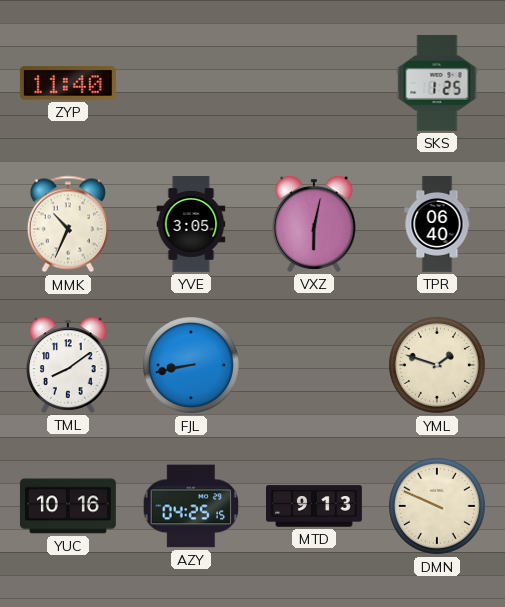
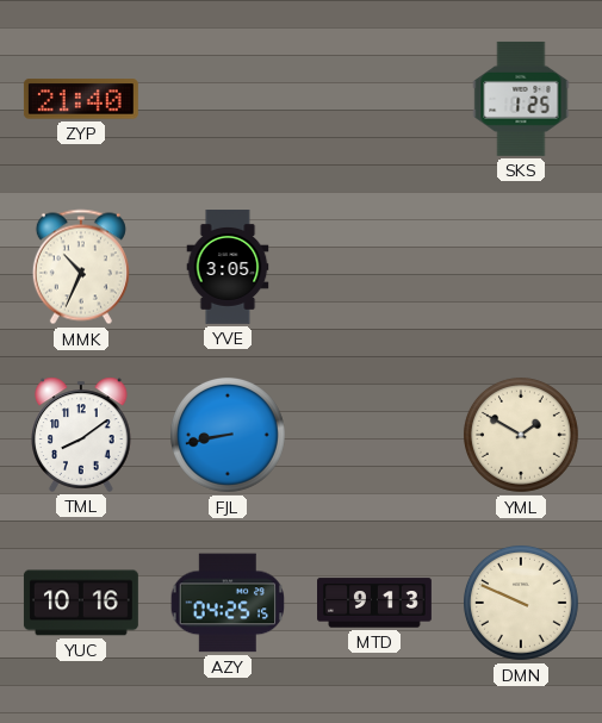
ZYP: 11:40 -> 21:40
VXZ: 6:02 -> none
TPR: 06:40 -> none
YML: 1:48 -> 1:50
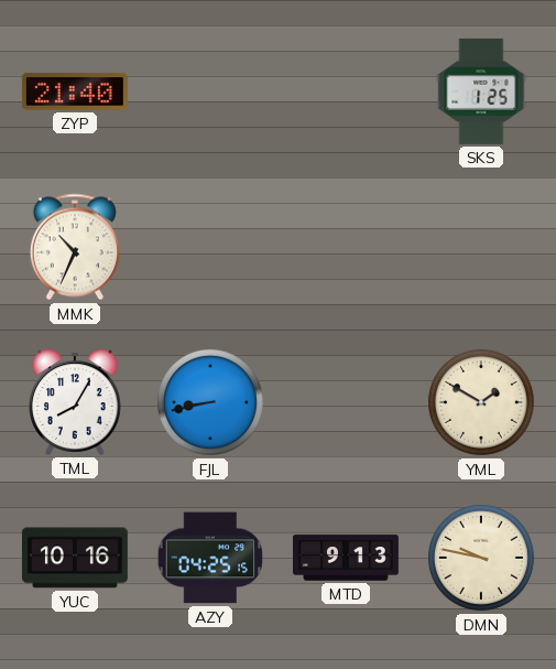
YVE: 3:05 -> none
TML: 8:09 -> 8:05
DMN: 9:49 -> 9:47
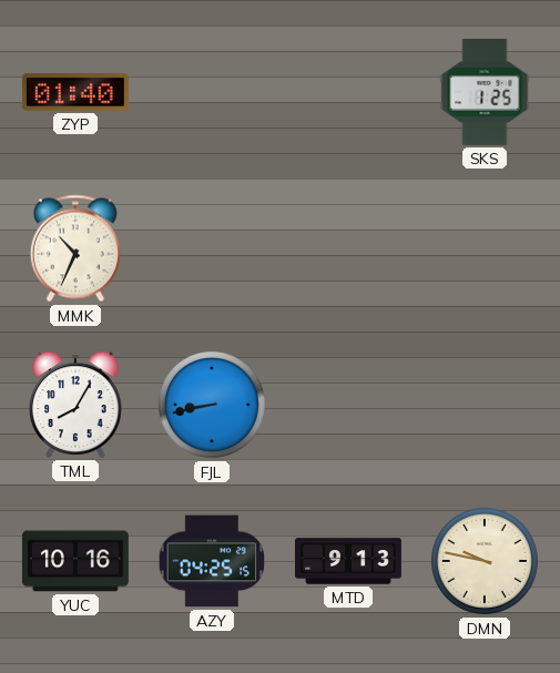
ZYP: 21:40 -> 01:40
YML: 1:50 -> none
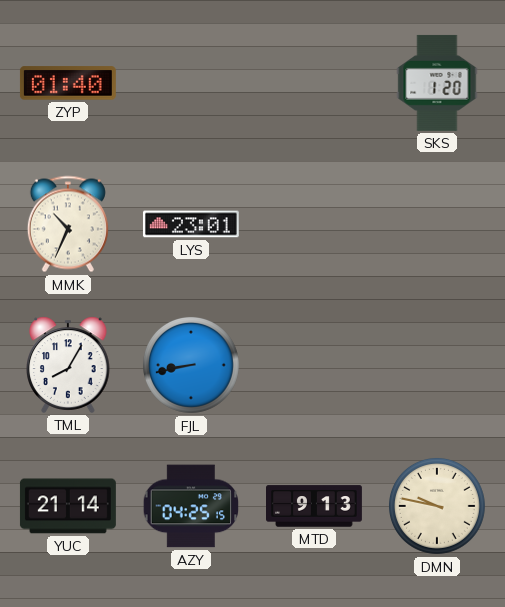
SKS: 1:25 -> 1:20
LYS: none -> 23:01
YUC: 10:16 -> 21:14
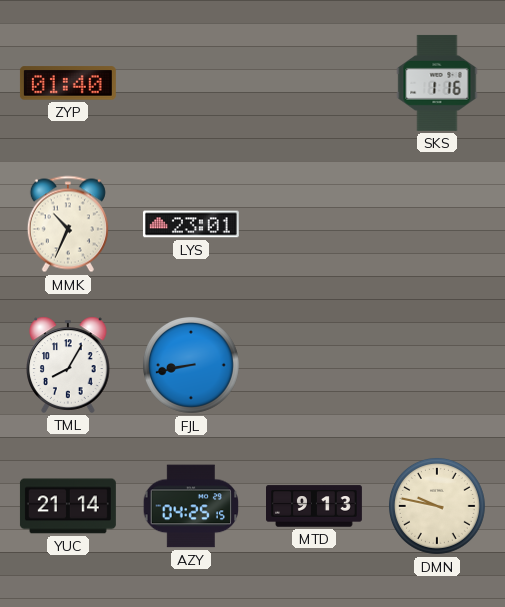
SKS: 1:20 -> 1:16
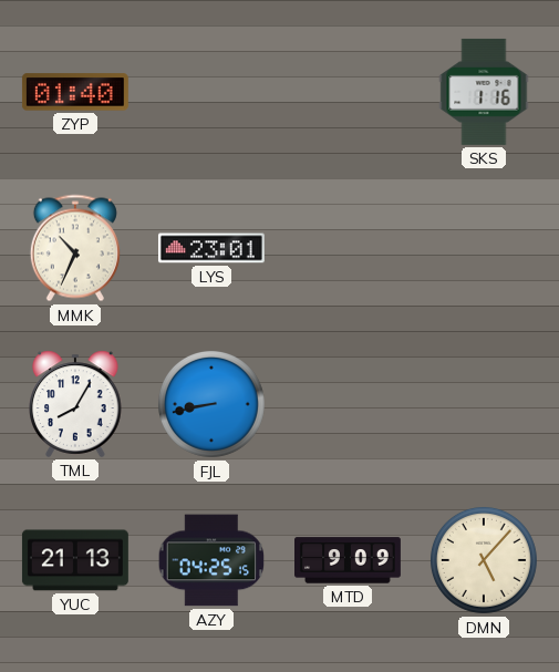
YUC: 21:14 -> 21:13
MTD: 9:13 -> 9:09
DMN: 9:47 -> 5:07
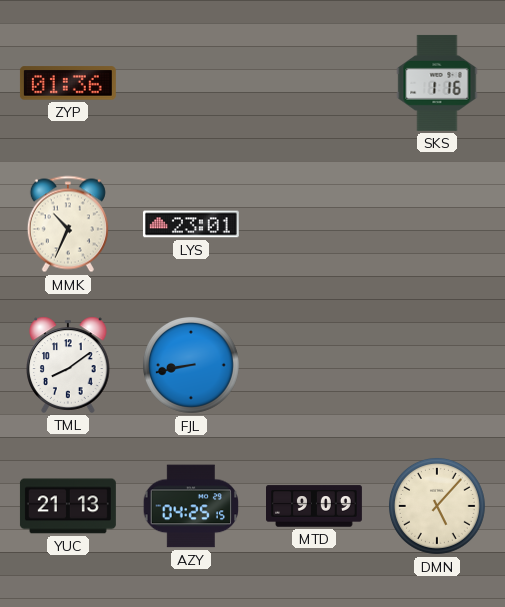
ZYP: 01:40 -> 01:36
TML: 8:05 -> 8:09
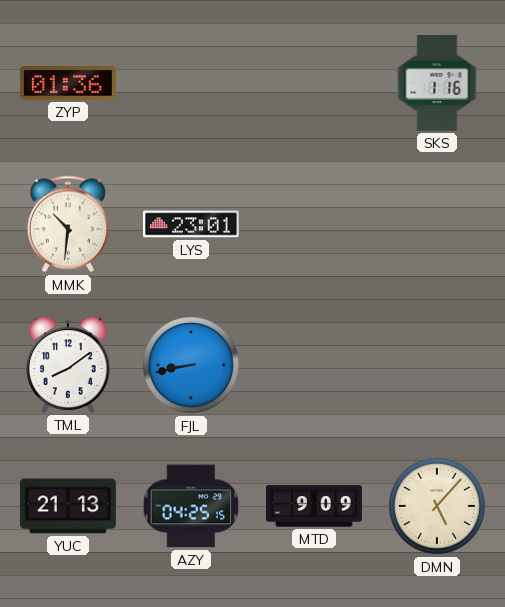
MMK: 10:34 -> 10:31
